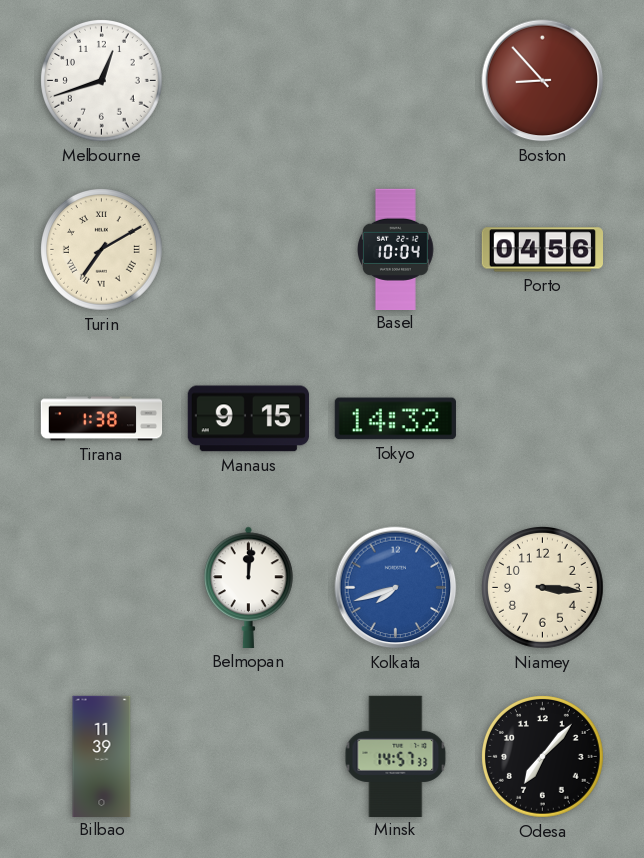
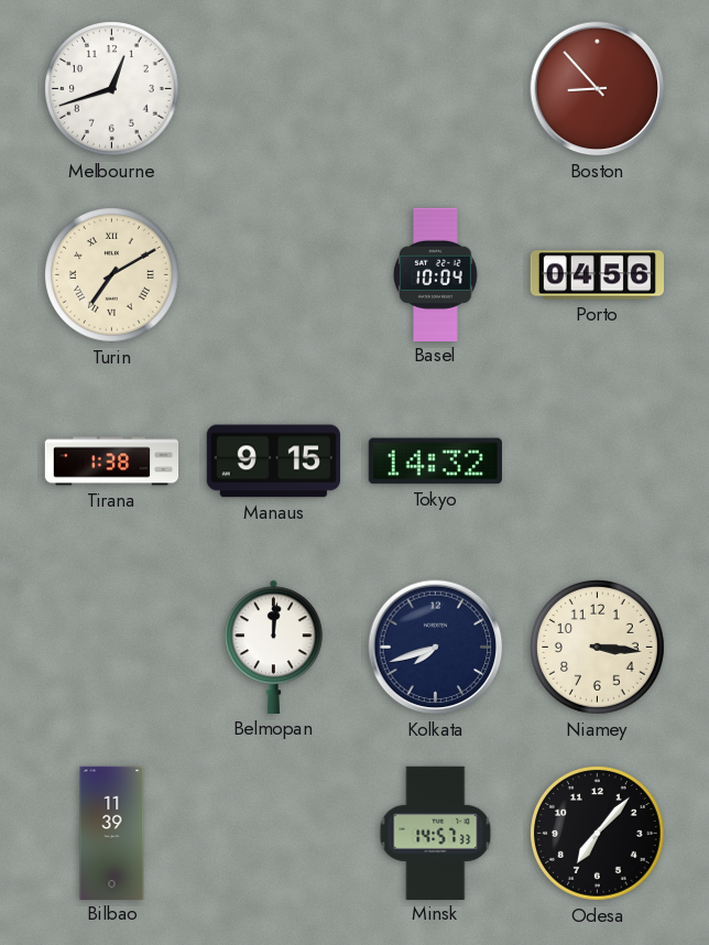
Kolkata dial: blue -> navy
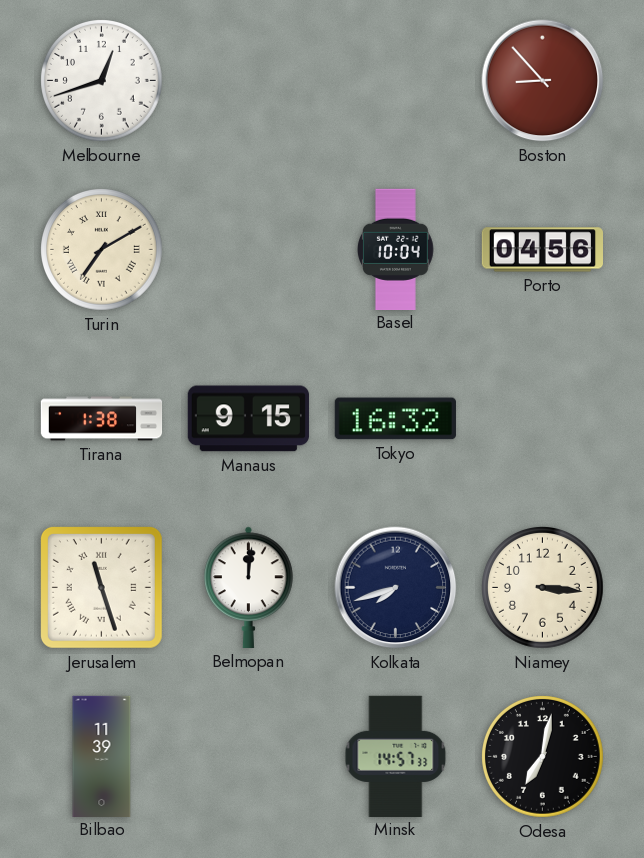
Tokyo: 14:32 -> 16:32
Jerusalem: none -> 11:27
Odesa: 7:07 -> 7:02
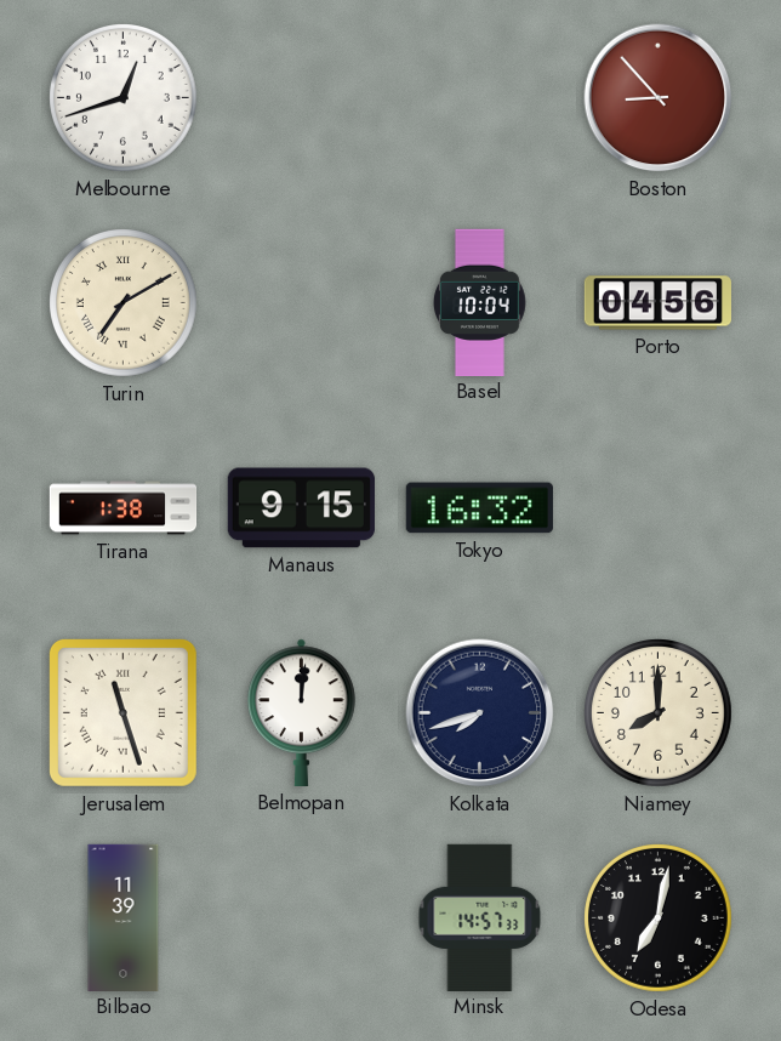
Niamey: 3:16 -> 8:00
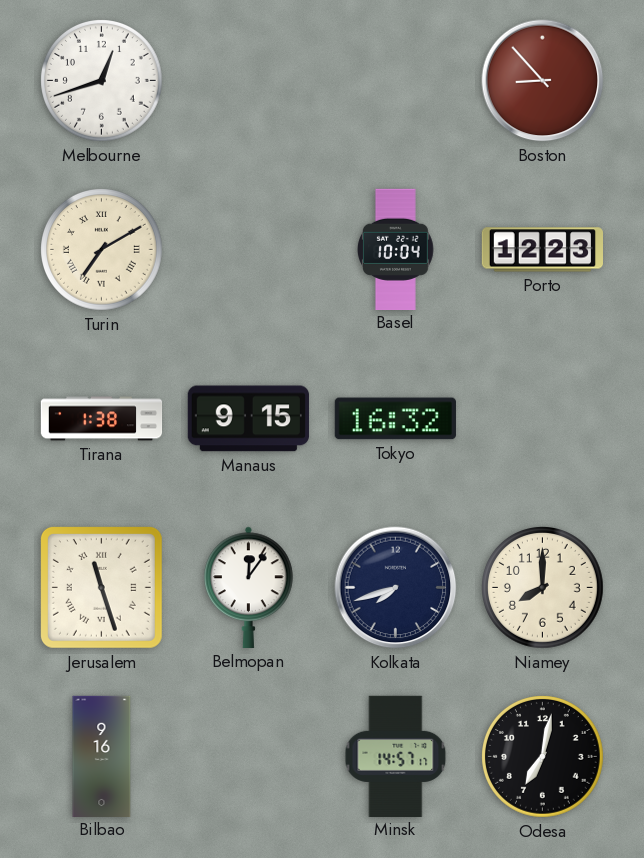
Porto: 04:56 -> 12:23
Belmopan: 12:01 -> 12:06
Bilbao: 11:39 -> 9:16
Minsk: 14:57:33 -> 14:57:17
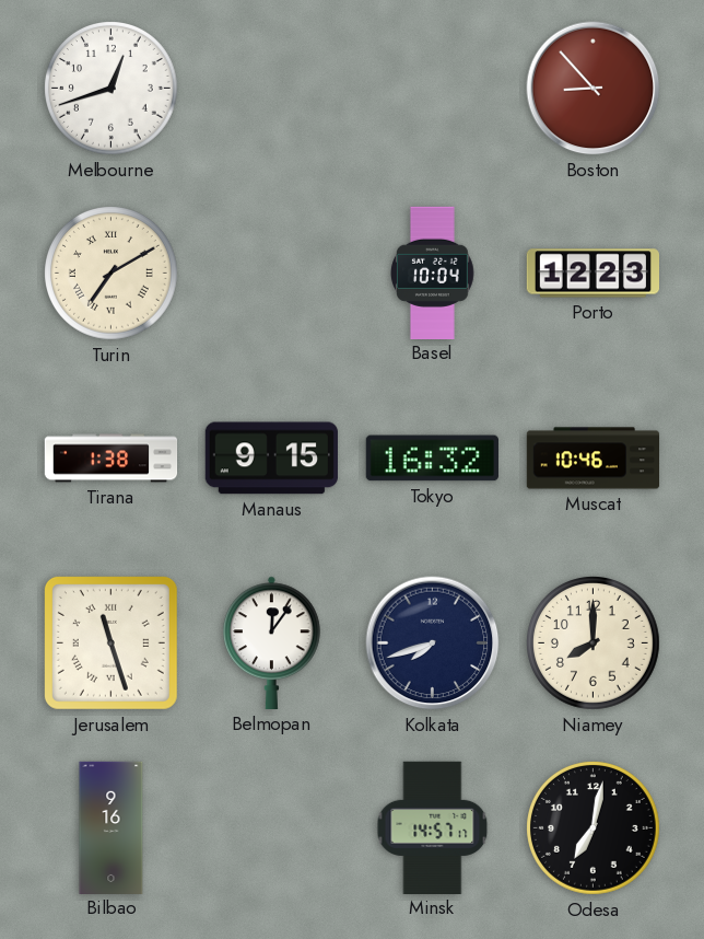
Muscat: none -> 10:46
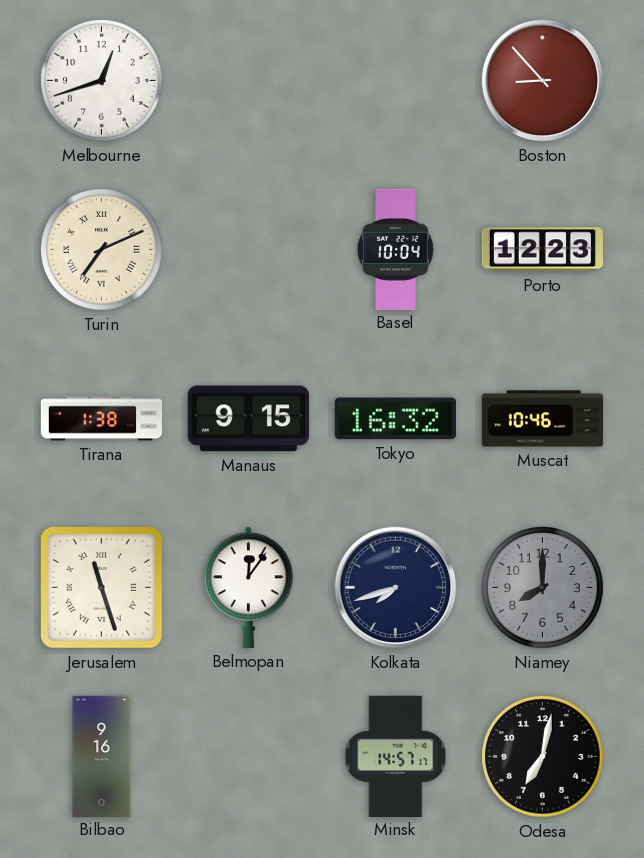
Turin: 7:10 -> 7:11
Niamey dial: cream -> grey
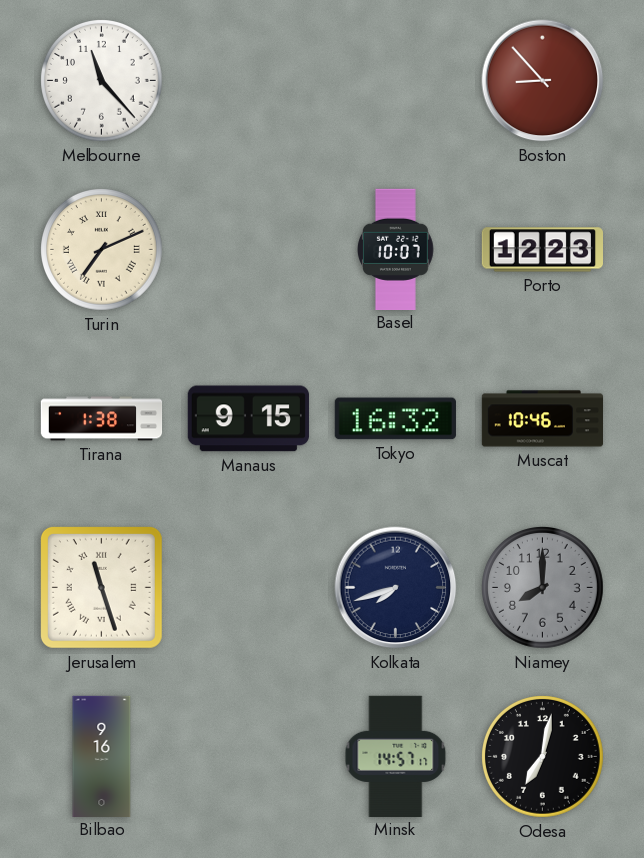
Melbourne: 12:42 -> 11:23
Basel: 10:04 -> 10:07
Belmopan: 12:06 -> none
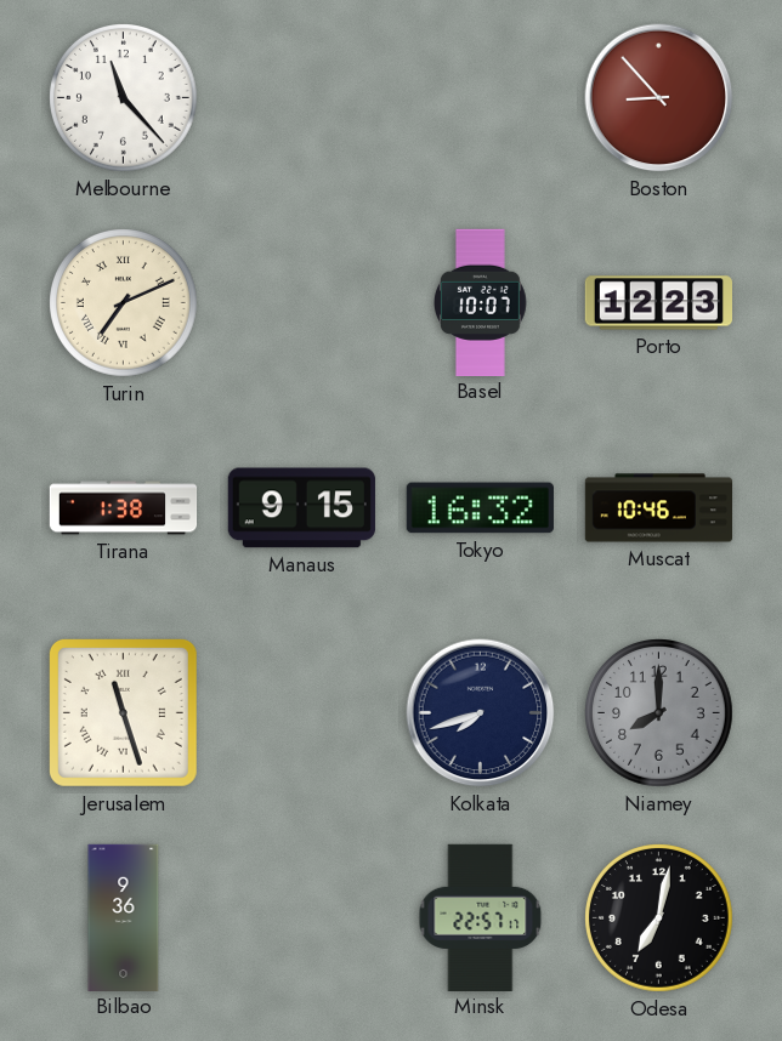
Bilbao: 9:16 -> 9:36
Minsk: 14:57 -> 22:57
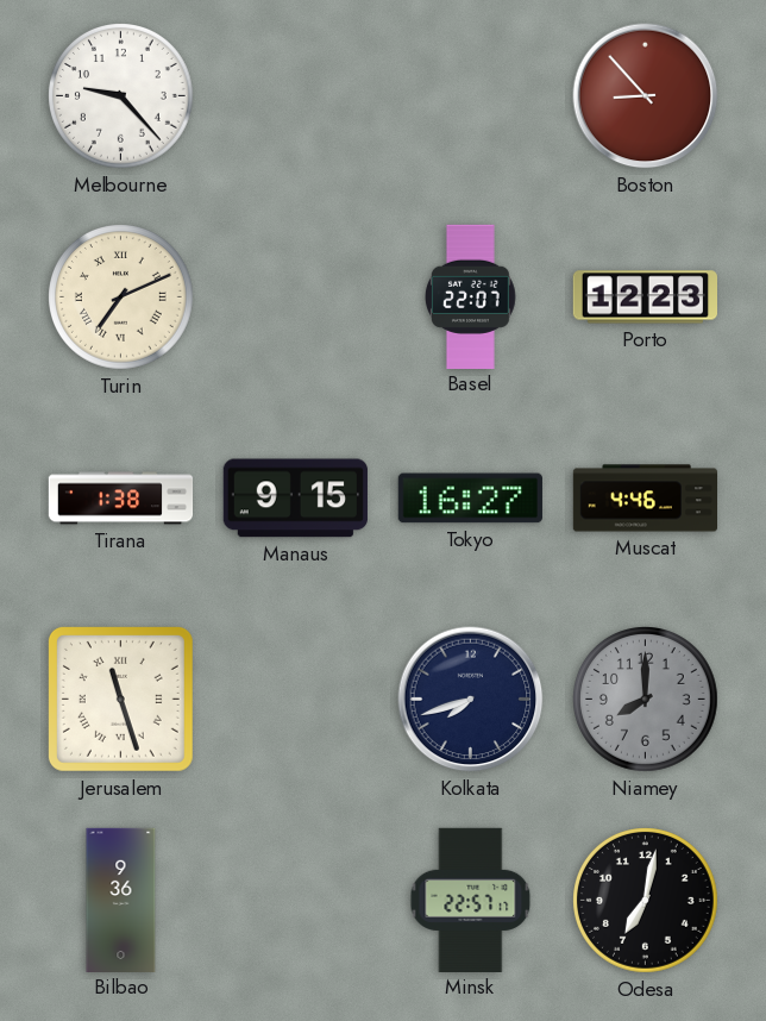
Melbourne: 11:23 -> 9:23
Basel: 10:07 -> 22:07
Tokyo: 16:32 -> 16:27
Muscat: 10:46 -> 4:46
